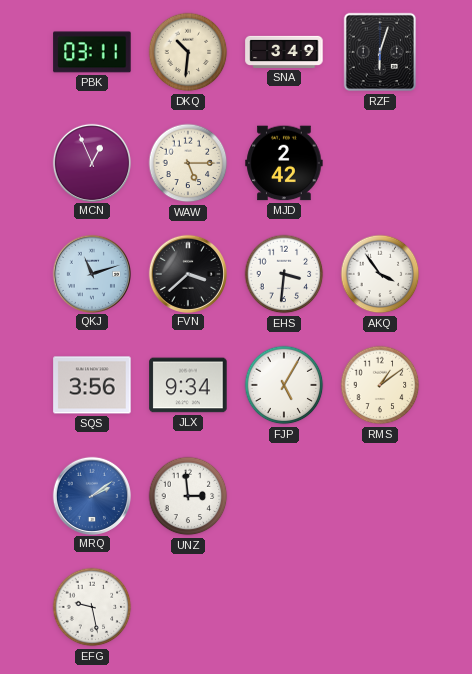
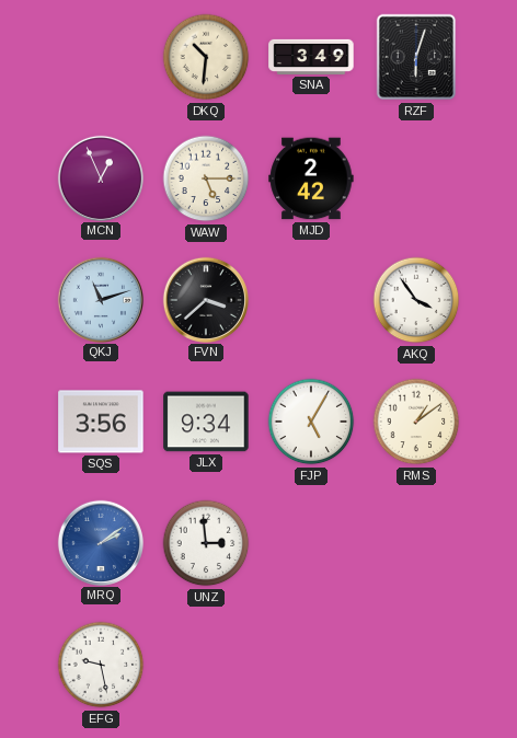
PBK: 03:11 -> none
EHS: 3:31 -> none
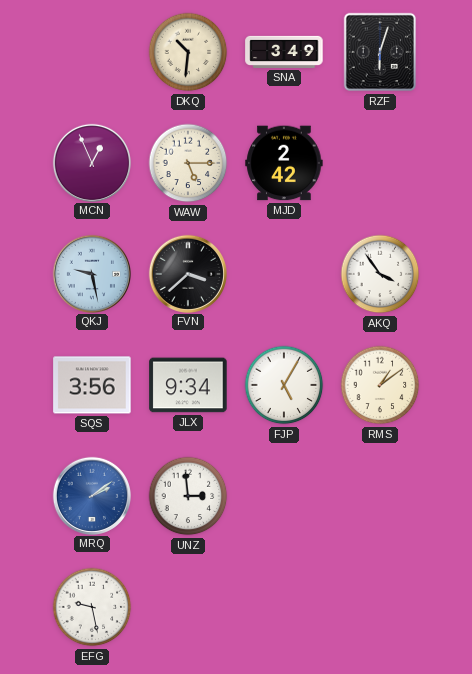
QKJ: 11:12 -> 9:28
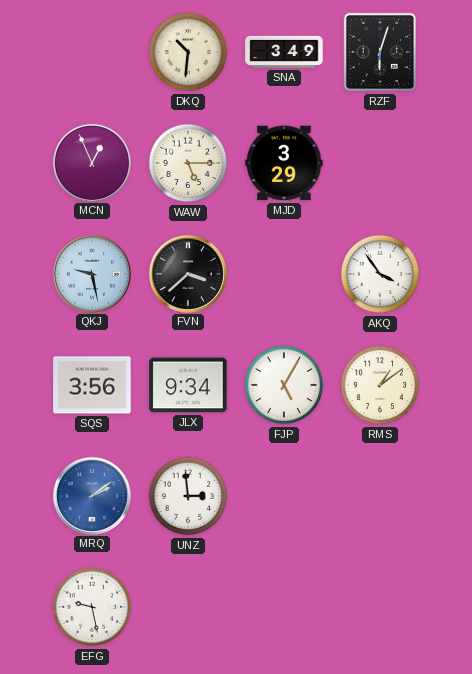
MJD: 2:42 -> 3:29
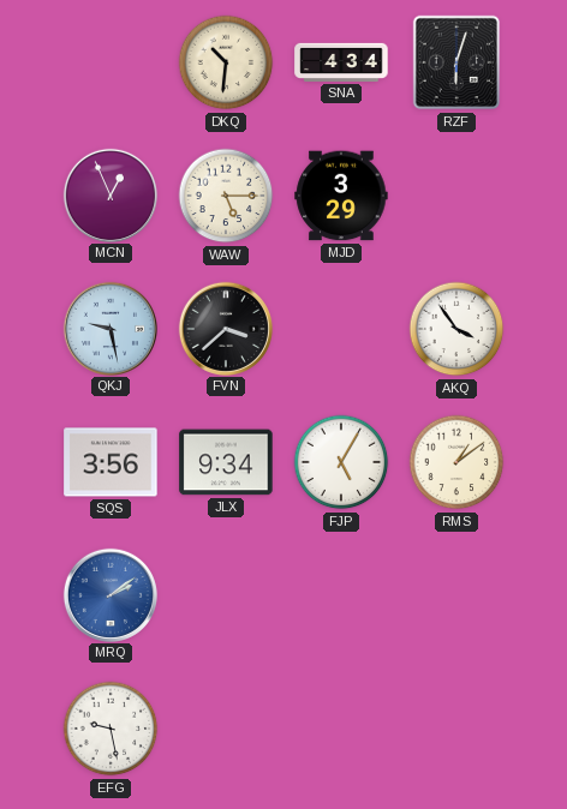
SNA: 3:49 -> 4:34
UNZ: 2:59 -> none
